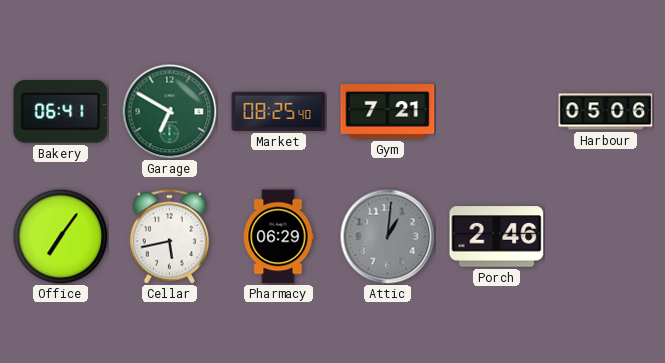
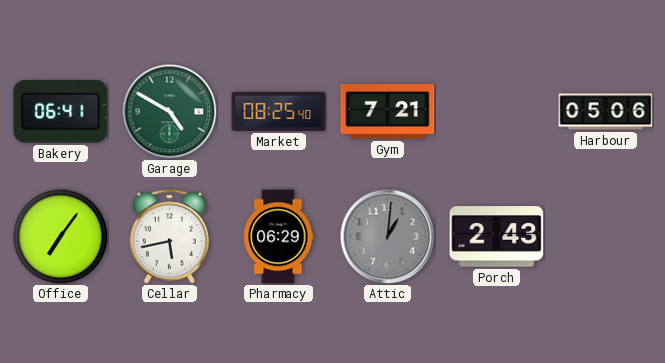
Garage: 6:50 -> 4:50
Porch: 2:46 -> 2:43
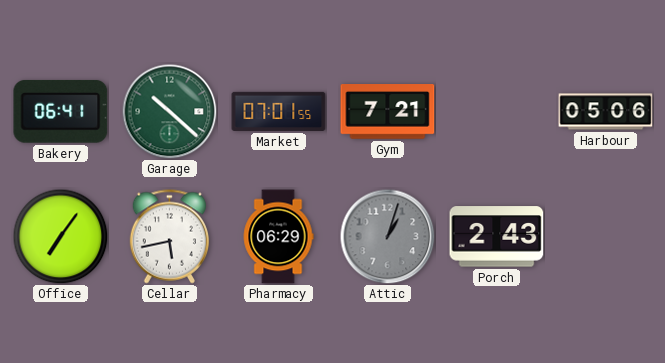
Garage: 4:50 -> 10:22
Market: 08:25 -> 07:01
Attic: 1:01 -> 1:03
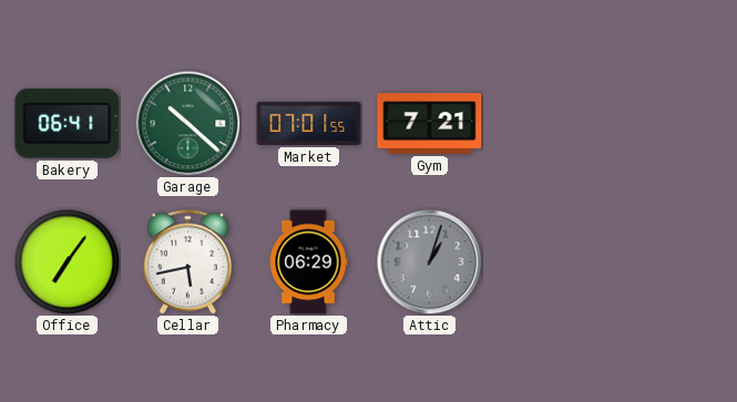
Harbour: 05:06 -> none
Porch: 2:43 -> none
